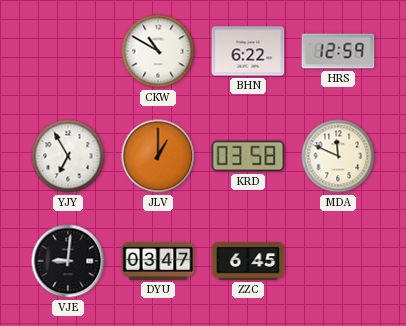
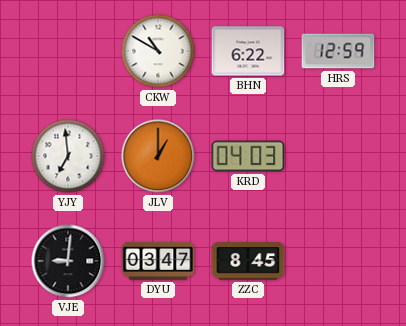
YJY: 6:55 -> 6:59
KRD: 03:58 -> 04:03
MDA: 11:49 -> none
ZZC: 6:45 -> 8:45
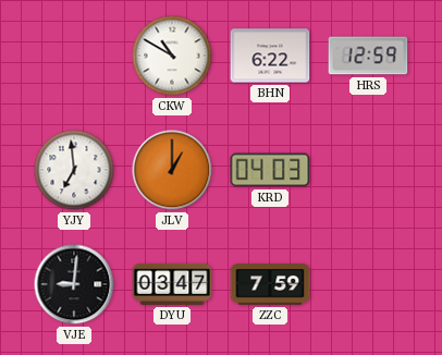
ZZC: 8:45 -> 7:59
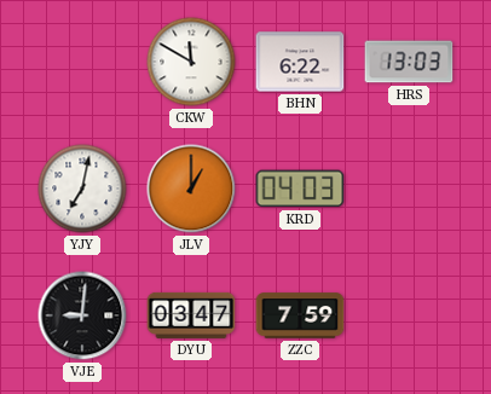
CKW: 10:50 -> 11:50
HRS: 12:59 -> 13:03
YJY: 6:59 -> 7:02
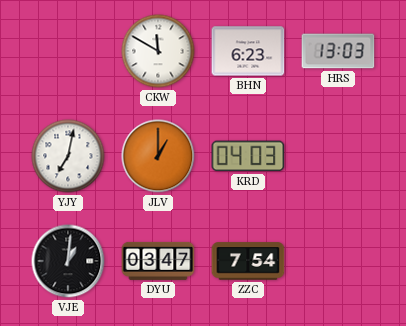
BHN: 6:22 -> 6:23
VJE: 9:01 -> 1:01
ZZC: 7:59 -> 7:54
